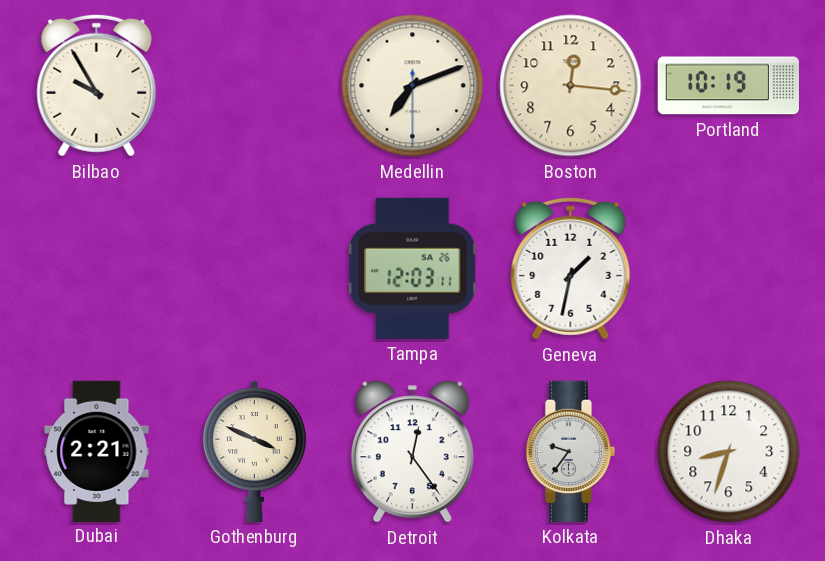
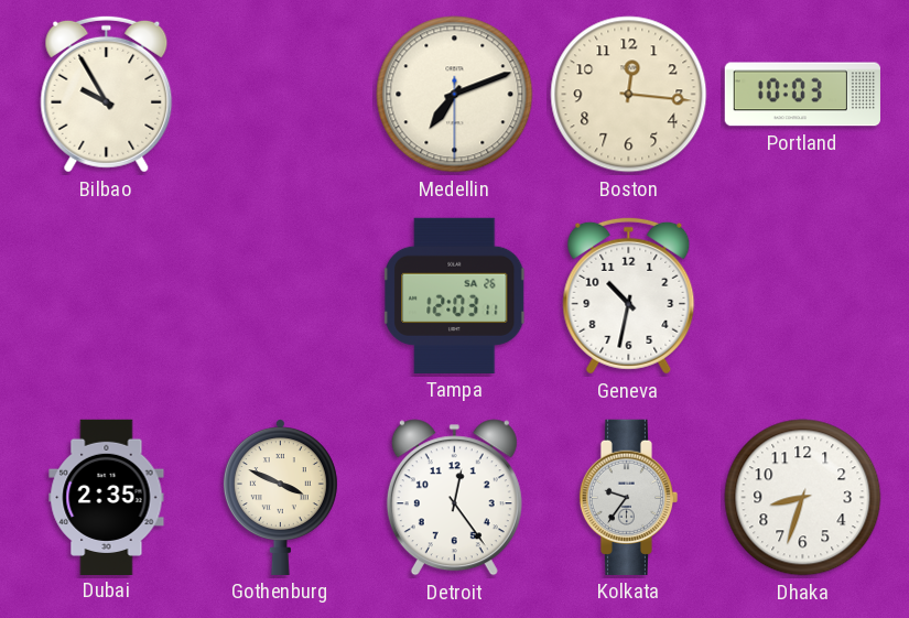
Portland: 10:19 -> 10:03
Geneva: 1:32 -> 10:32
Dubai: 2:21 -> 2:35
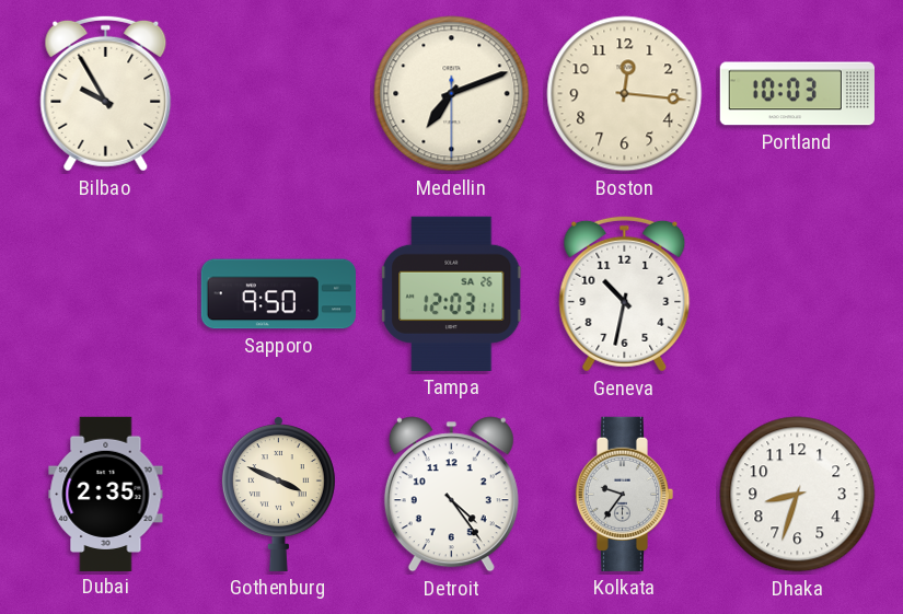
Sapporo: none -> 9:50
Detroit: 12:24 -> 4:24
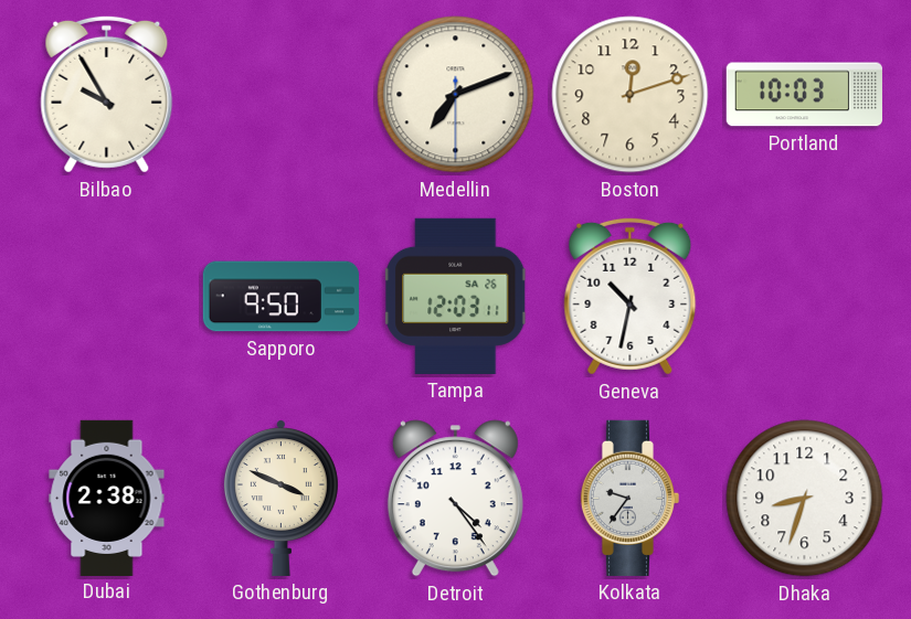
Boston: 12:16 -> 12:12
Dubai: 2:35 -> 2:38
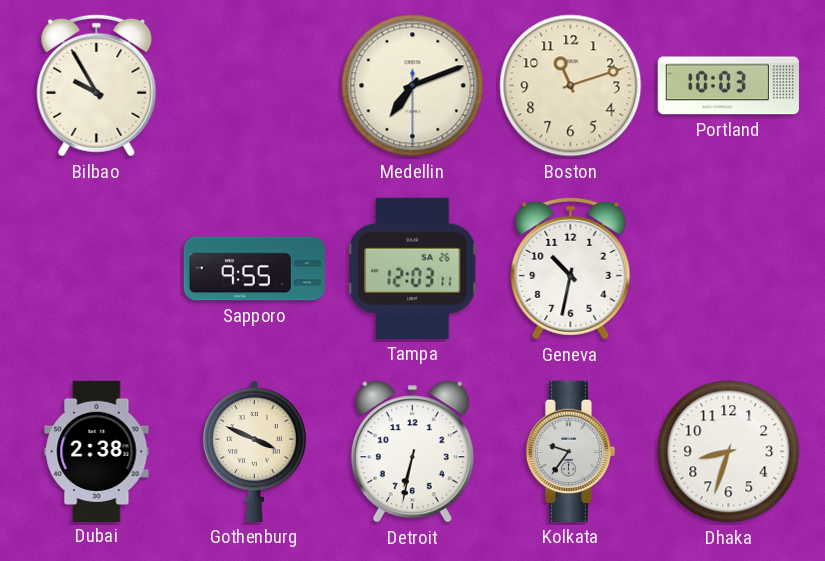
Boston: 12:12 -> 11:12
Sapporo: 9:50 -> 9:55
Detroit: 4:24 -> 6:32
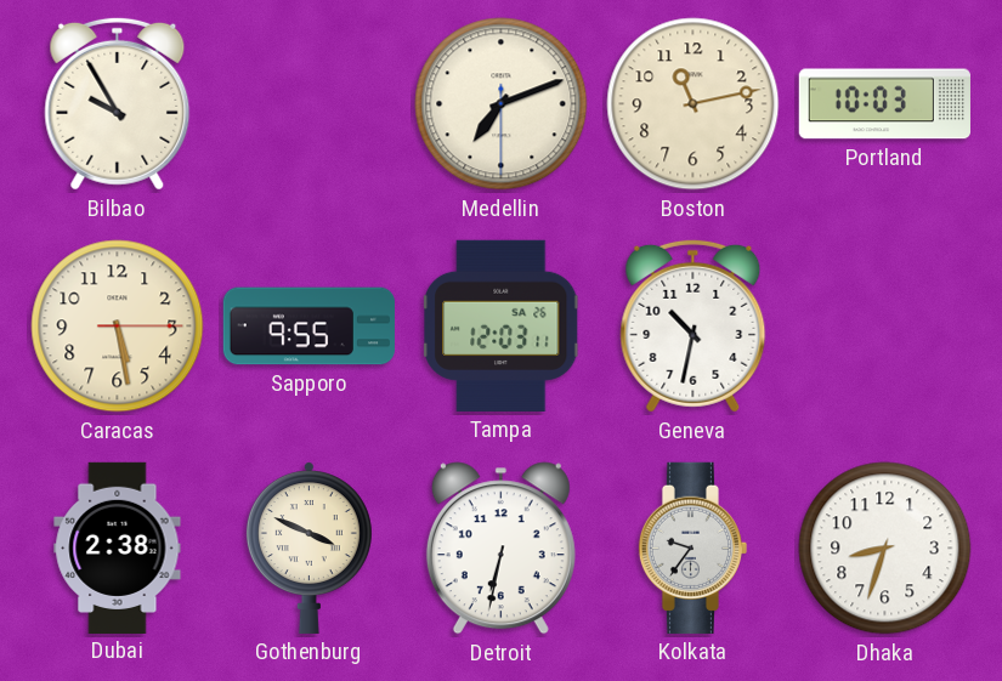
Boston: 11:12 -> 11:13
Caracas: none -> 5:28
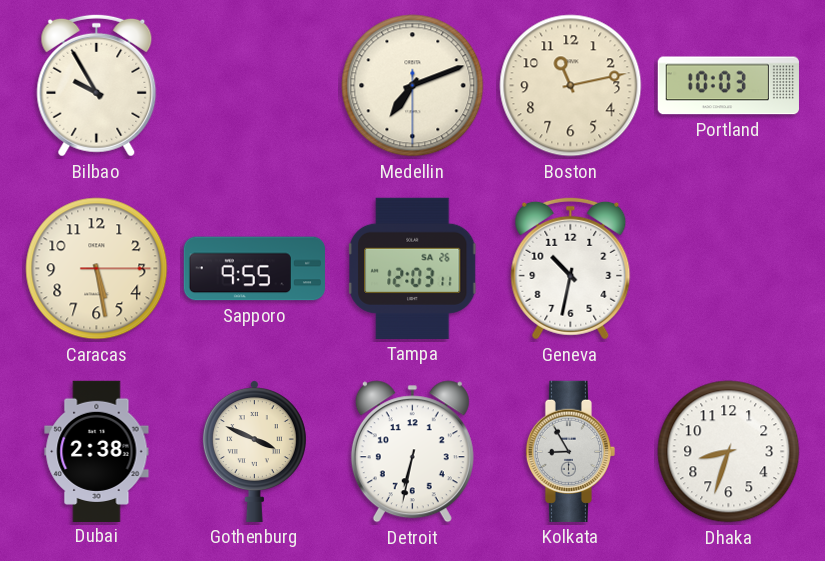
Kolkata: 9:36 -> 8:55
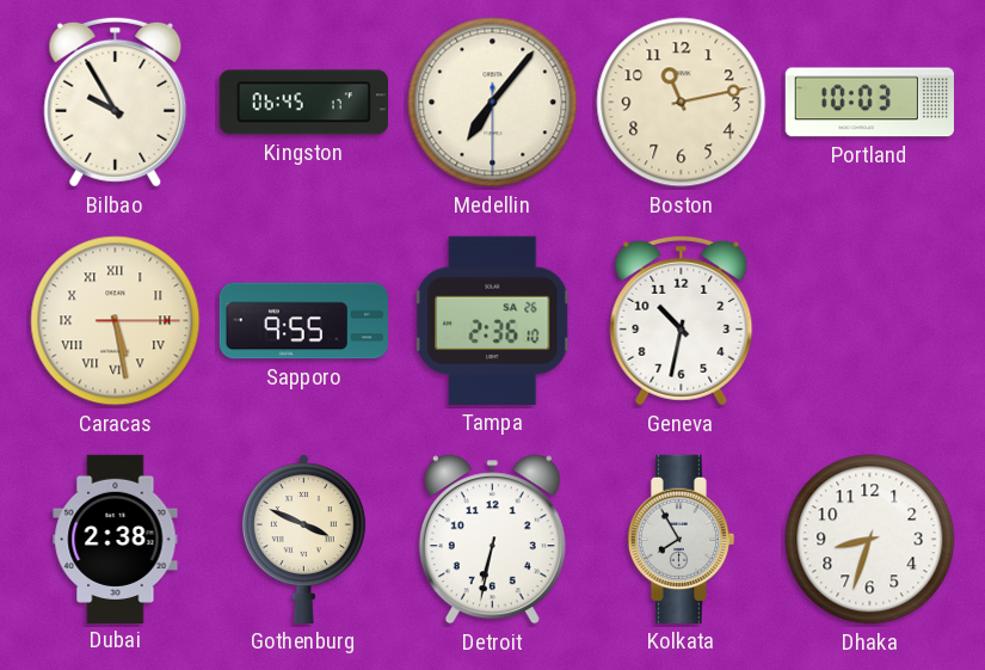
Kingston: none -> 06:45
Medellin: 7:11 -> 7:06
Caracas numerals: Arabic -> Roman
Tampa: 12:03 -> 2:36
Kolkata: 8:55 -> 7:55
